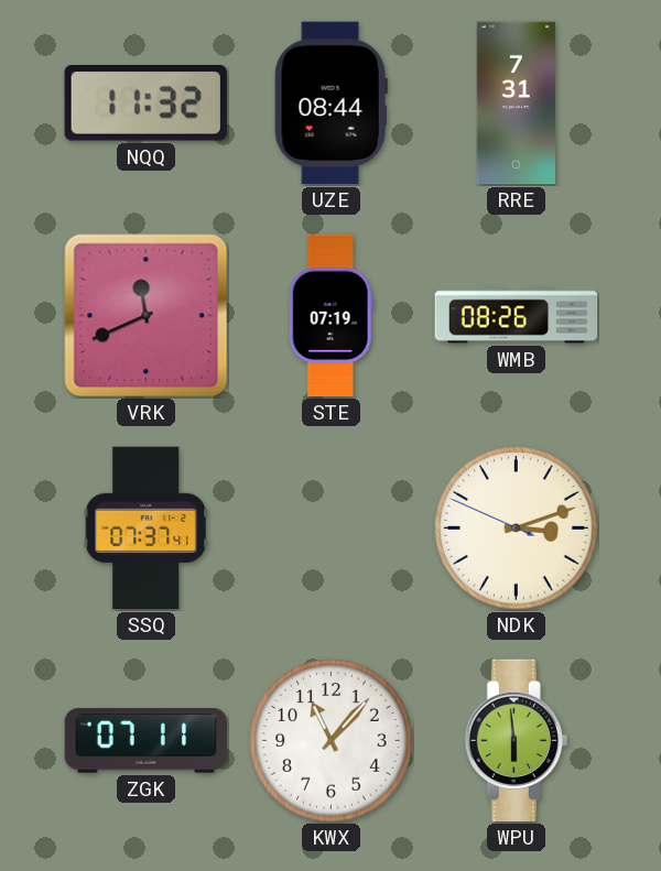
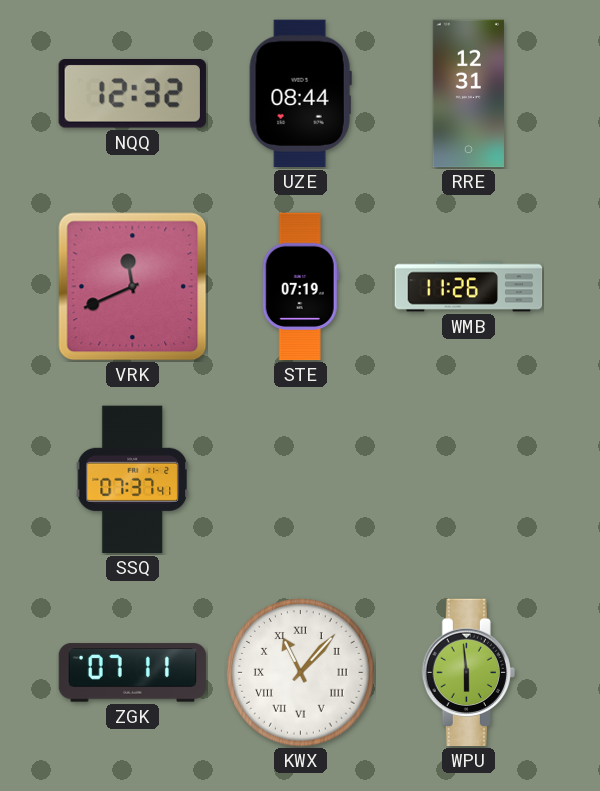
NQQ: 11:32 -> 12:32
RRE: 7:31 -> 12:31
WMB: 08:26 -> 11:26
NDK: 3:11 -> none
KWX numerals: Arabic -> Roman
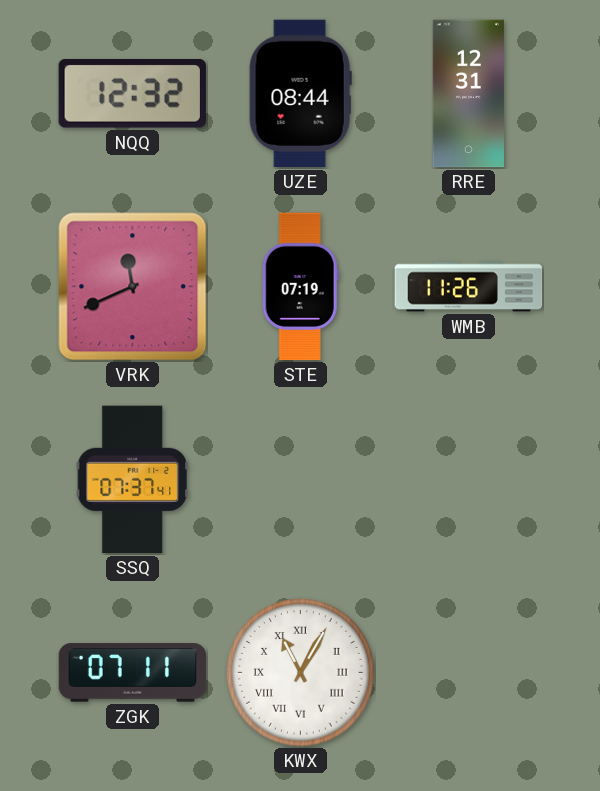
KWX: 11:07 -> 11:05
WPU: 5:59 -> none
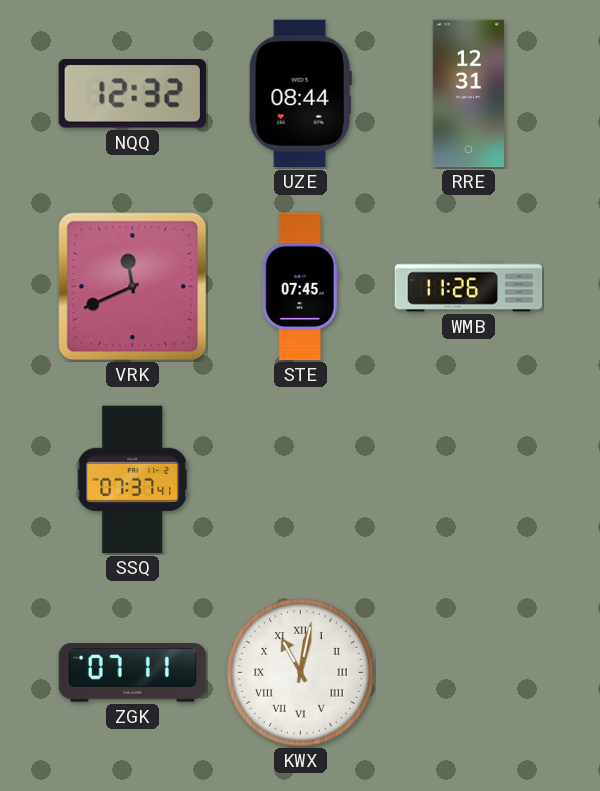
STE: 07:19 -> 07:45
KWX: 11:05 -> 11:02
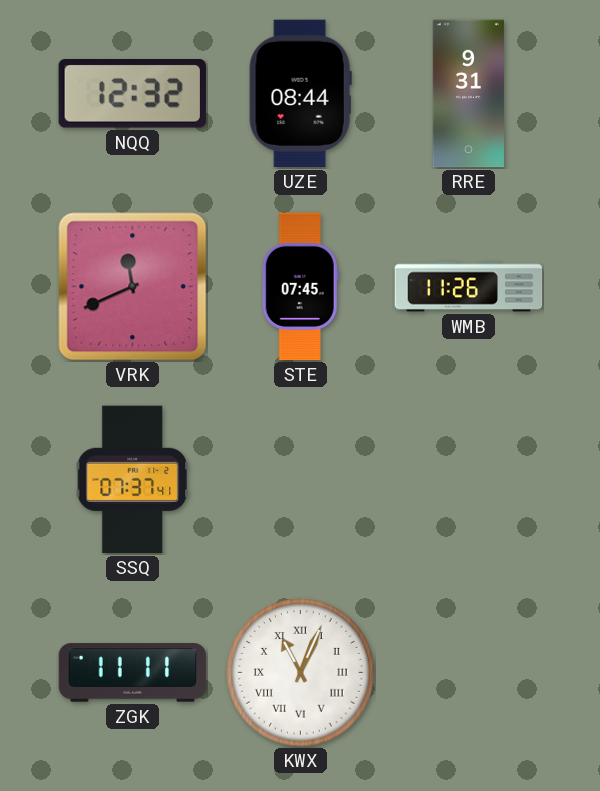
RRE: 12:31 -> 9:31
ZGK: 07:11 -> 11:11
KWX: 11:02 -> 11:04
